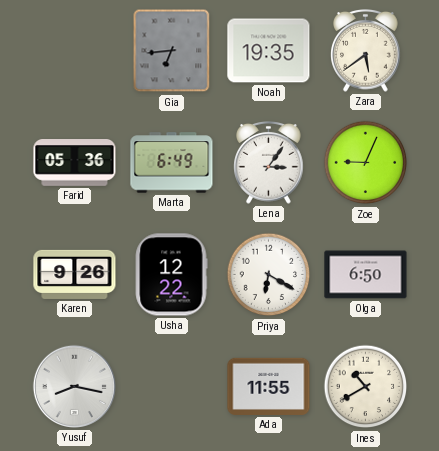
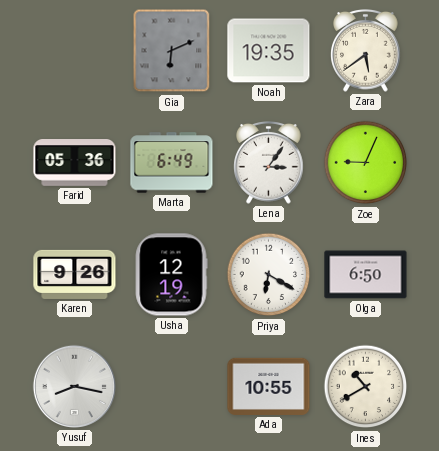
Gia: 6:44 -> 6:11
Usha: 12:22 -> 12:19
Ada: 11:55 -> 10:55
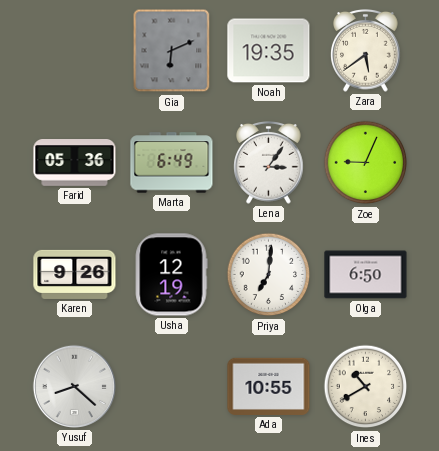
Priya: 6:20 -> 7:01
Yusuf: 8:17 -> 8:22
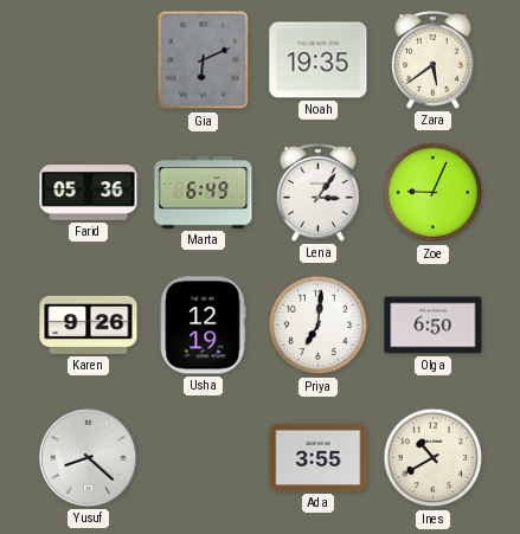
Ada: 10:55 -> 3:55
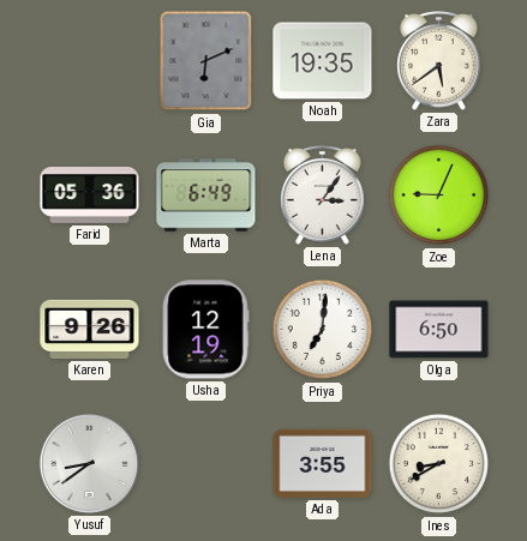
Yusuf: 8:22 -> 8:39
Ines: 10:40 -> 8:40
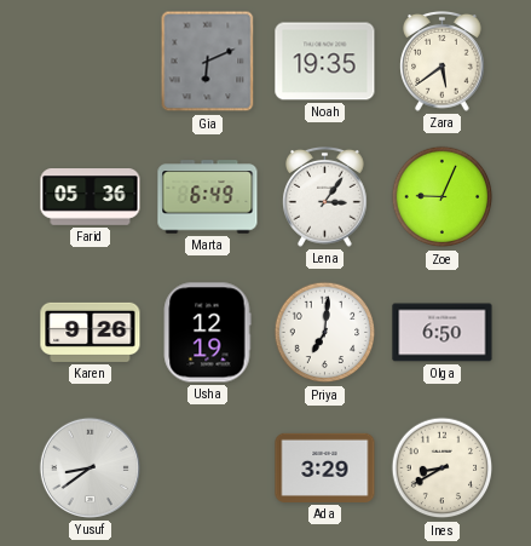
Ada: 3:55 -> 3:29
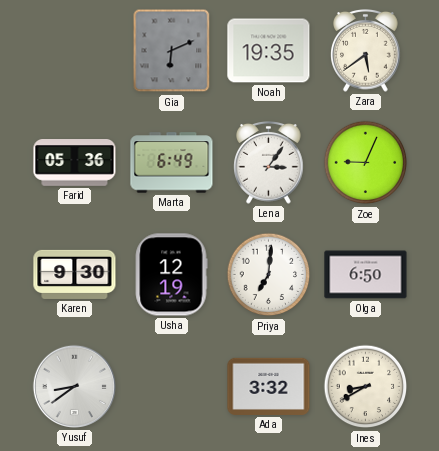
Karen: 9:26 -> 9:30
Ada: 3:29 -> 3:32
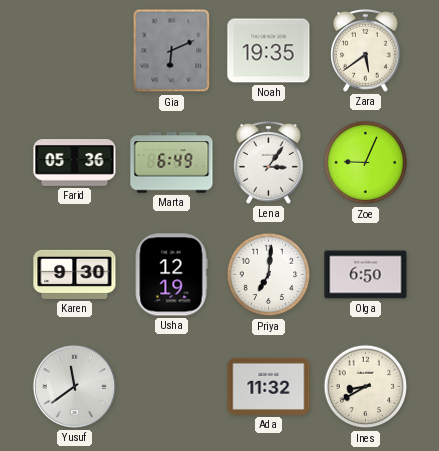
Yusuf: 8:39 -> 11:39
Ada: 3:32 -> 11:32
